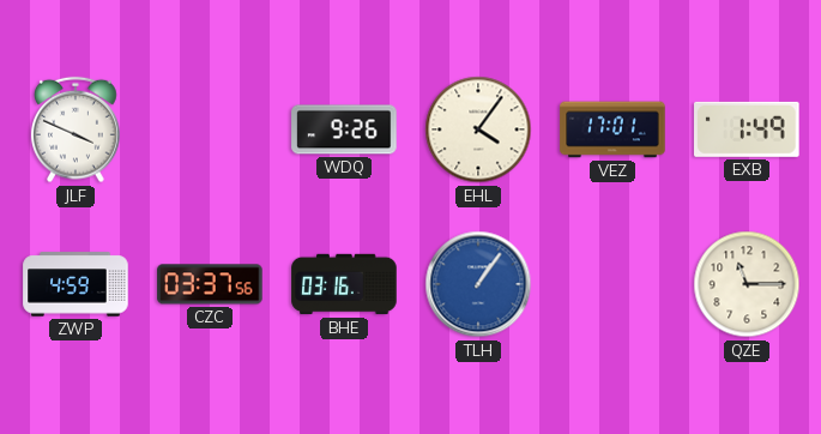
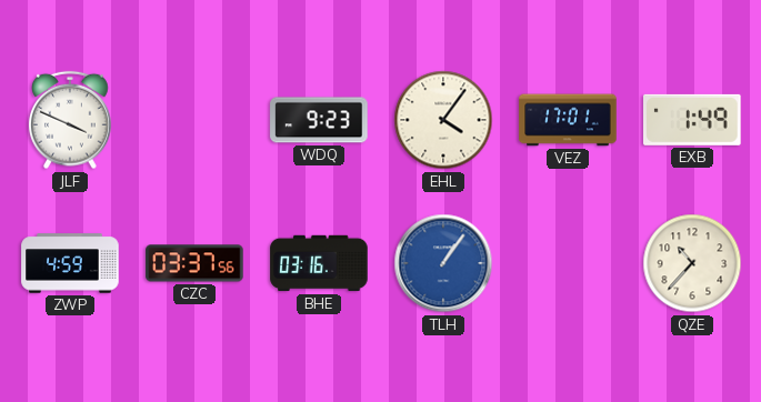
WDQ: 9:26 -> 9:23
QZE: 11:15 -> 10:37
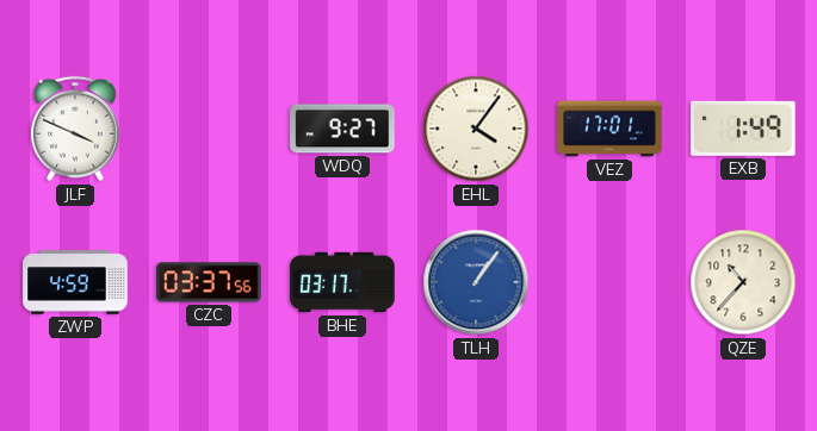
WDQ: 9:23 -> 9:27
BHE: 03:16 -> 03:17
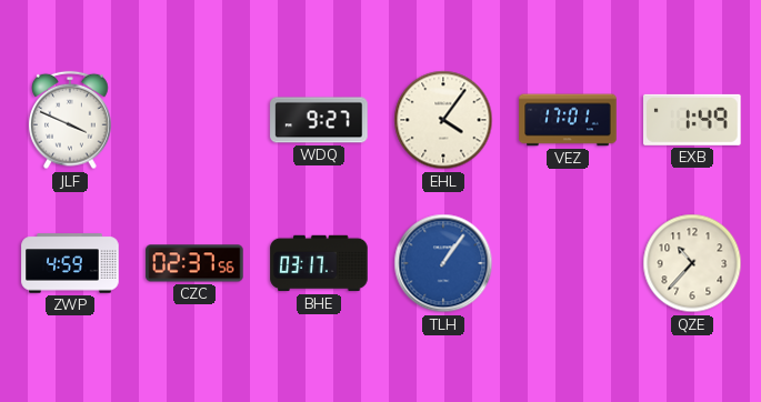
CZC: 03:37 -> 02:37
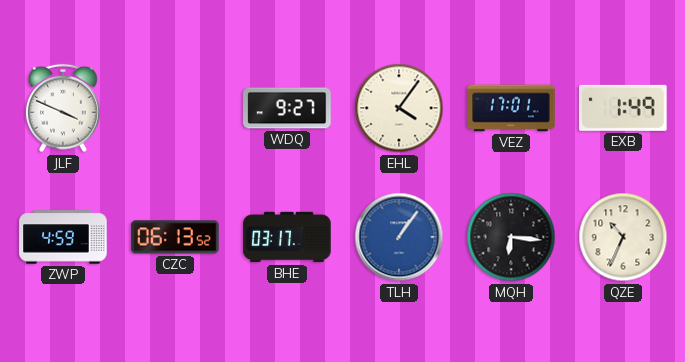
CZC: 02:37 -> 06:13
MQH: none -> 6:16
QZE: 10:37 -> 10:34
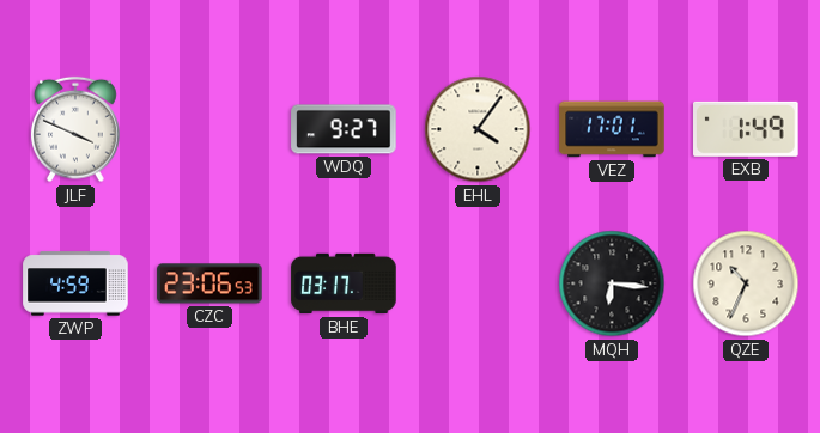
CZC: 06:13 -> 23:06
TLH: 1:06 -> none
